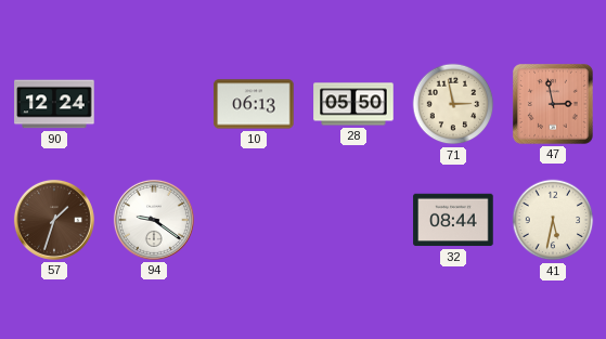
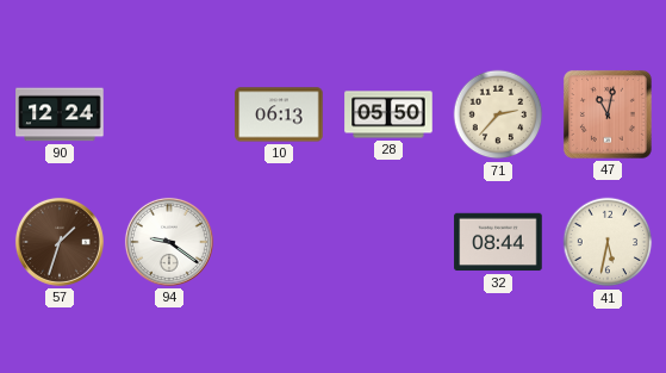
71: 2:58 -> 2:37
47: 2:58 -> 11:02
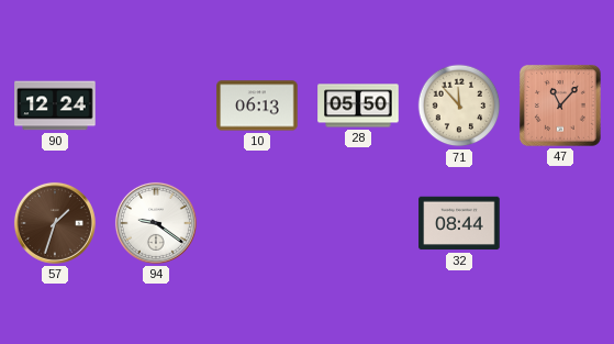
71: 2:37 -> 11:53
47: 11:02 -> 11:07
41: 5:32 -> none
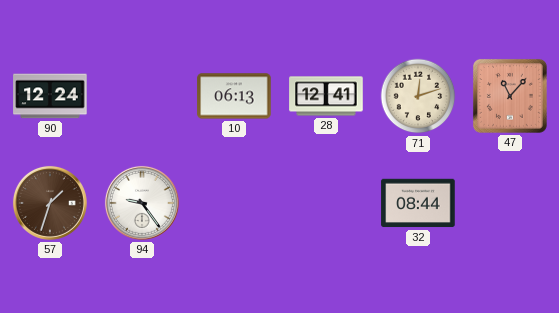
28: 05:50 -> 12:41
71: 11:53 -> 12:12
94: 9:21 -> 9:24
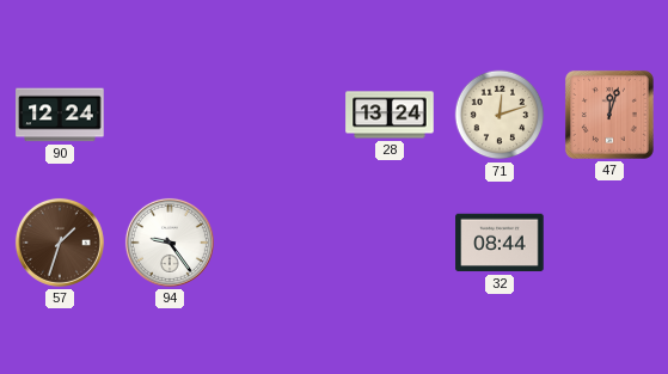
10: 06:13 -> none
28: 12:41 -> 13:24
47: 11:07 -> 12:03
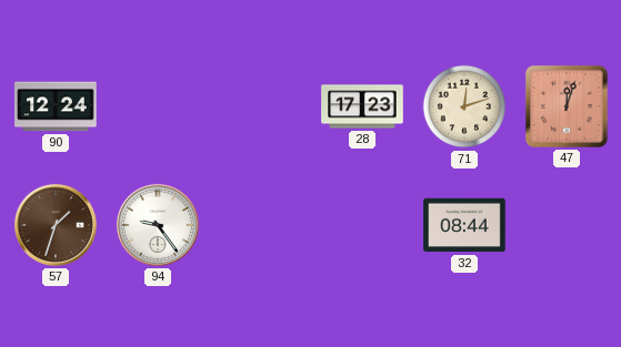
28: 13:24 -> 17:23
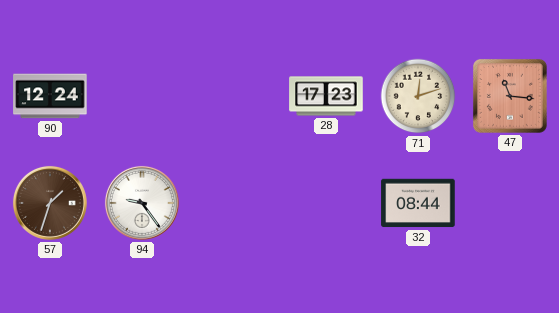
47: 12:03 -> 11:16
